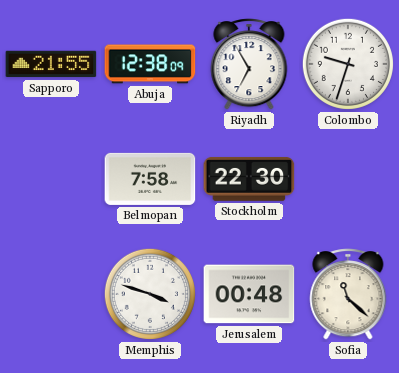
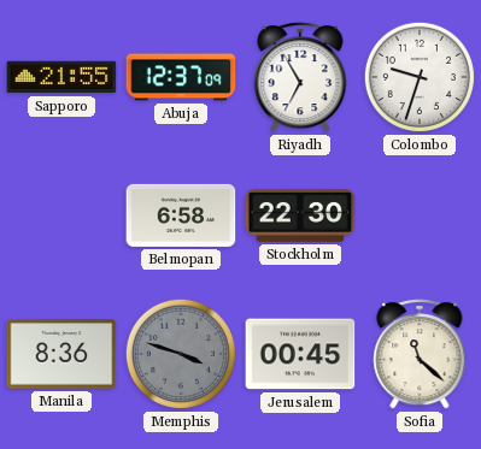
Abuja: 12:38 -> 12:37
Belmopan: 7:58 -> 6:58
Manila: none -> 8:36
Memphis dial: white -> grey
Jerusalem: 00:48 -> 00:45
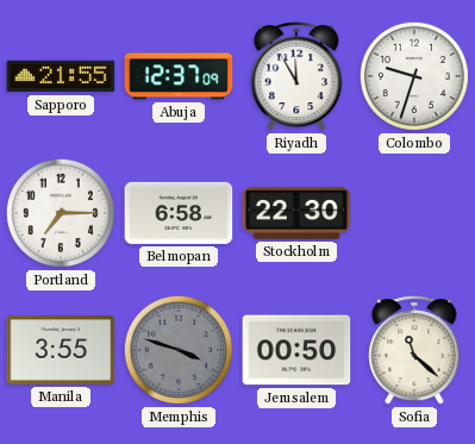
Riyadh: 6:55 -> 11:55
Portland: none -> 7:15
Manila: 8:36 -> 3:55
Jerusalem: 00:45 -> 00:50
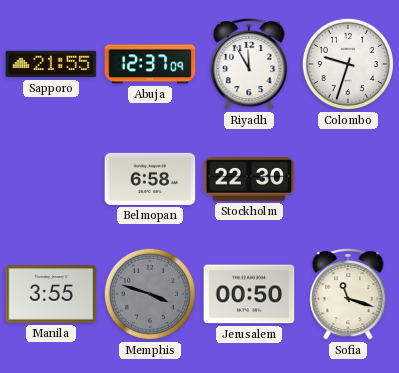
Portland: 7:15 -> none
Sofia: 11:22 -> 11:18
